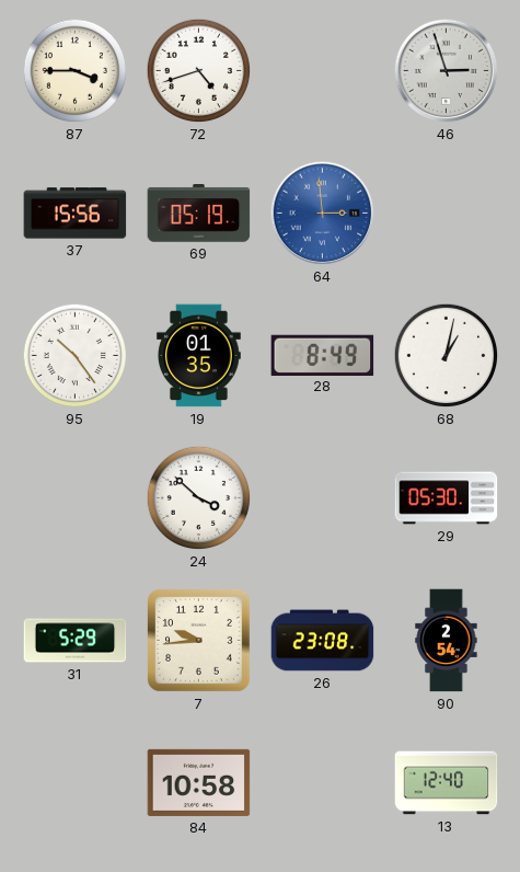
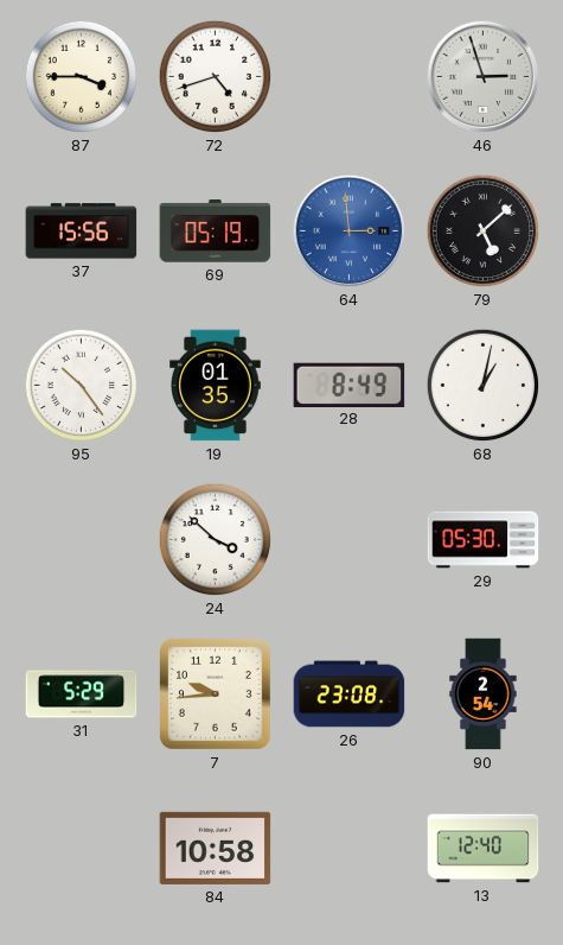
79: none -> 5:08
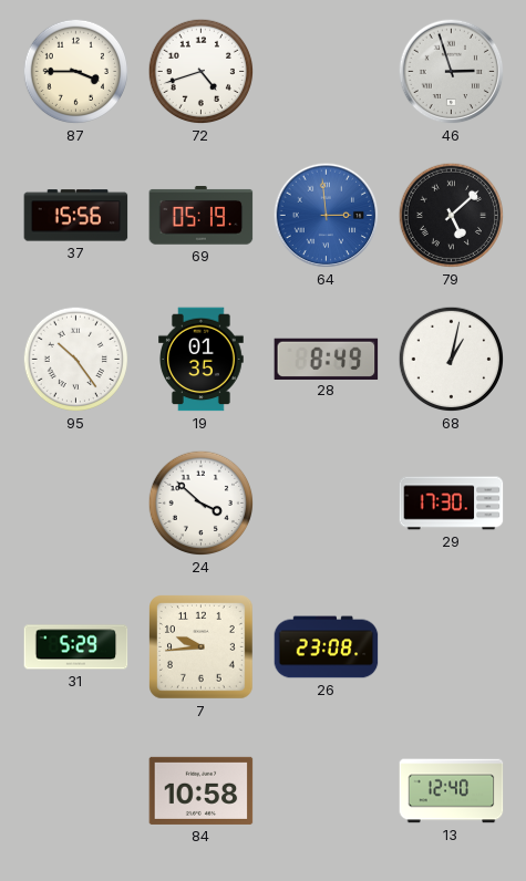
29: 05:30 -> 17:30
90: 2:54 -> none
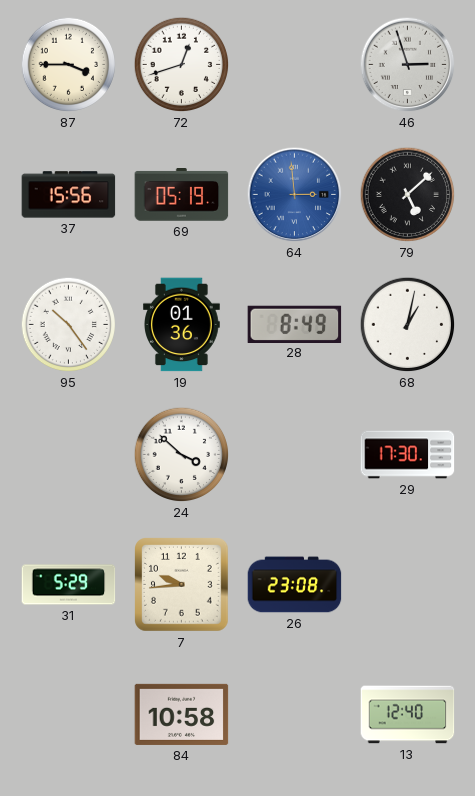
72: 4:42 -> 12:42
19: 01:35 -> 01:36
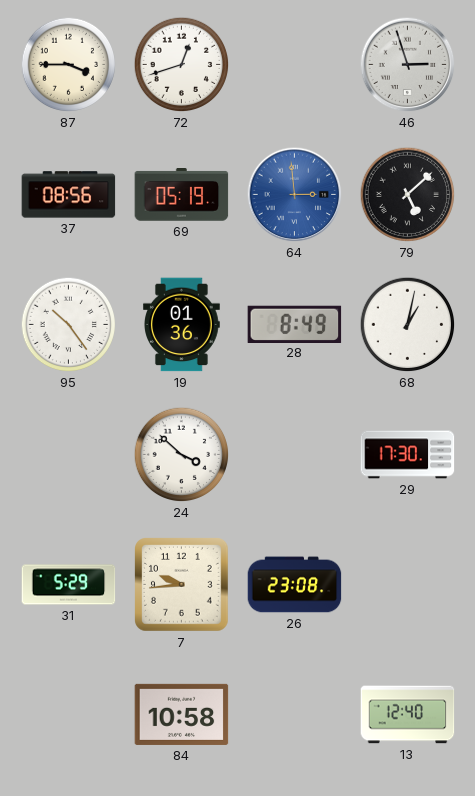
37: 15:56 -> 08:56
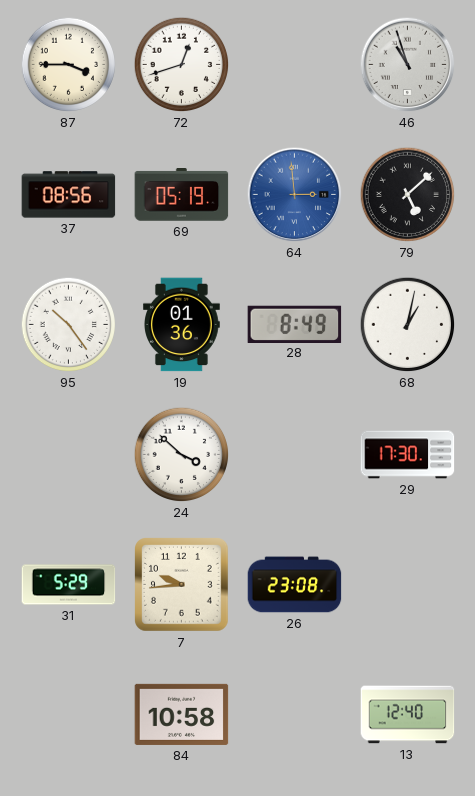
46: 2:57 -> 10:57
